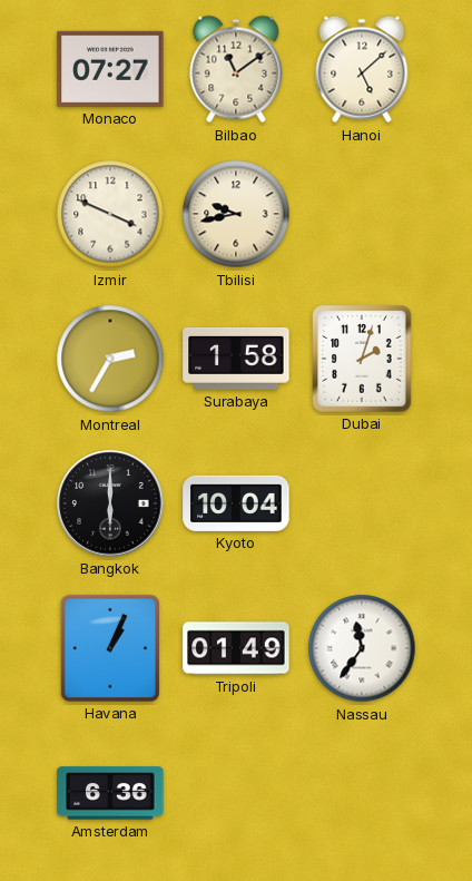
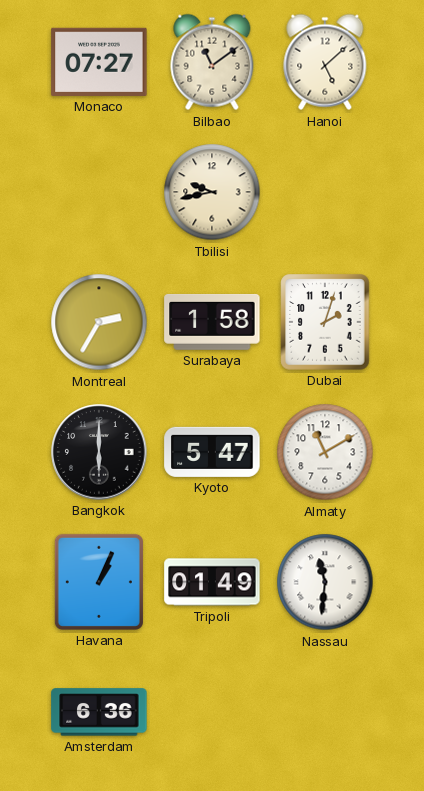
Izmir: 3:49 -> none
Kyoto: 10:04 -> 5:47
Almaty: none -> 11:10
Nassau: 11:36 -> 11:31
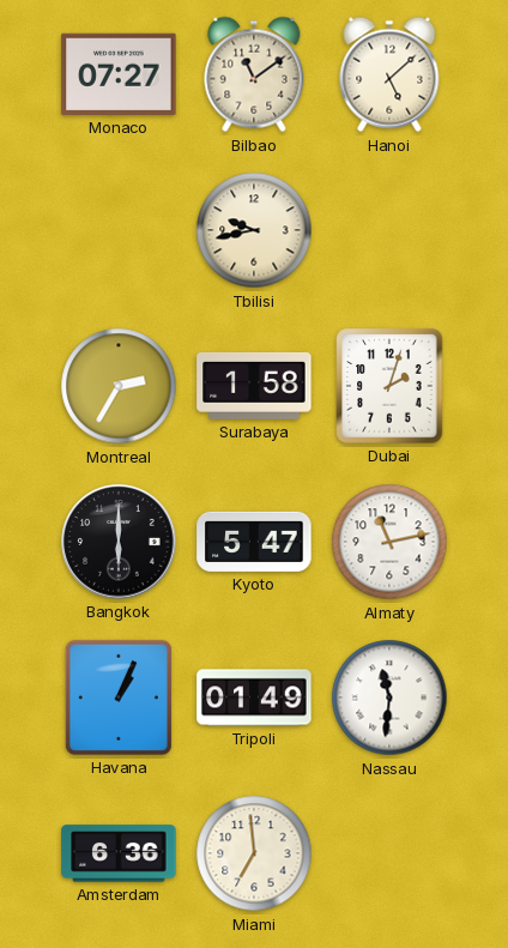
Almaty: 11:10 -> 11:13
Miami: none -> 6:59
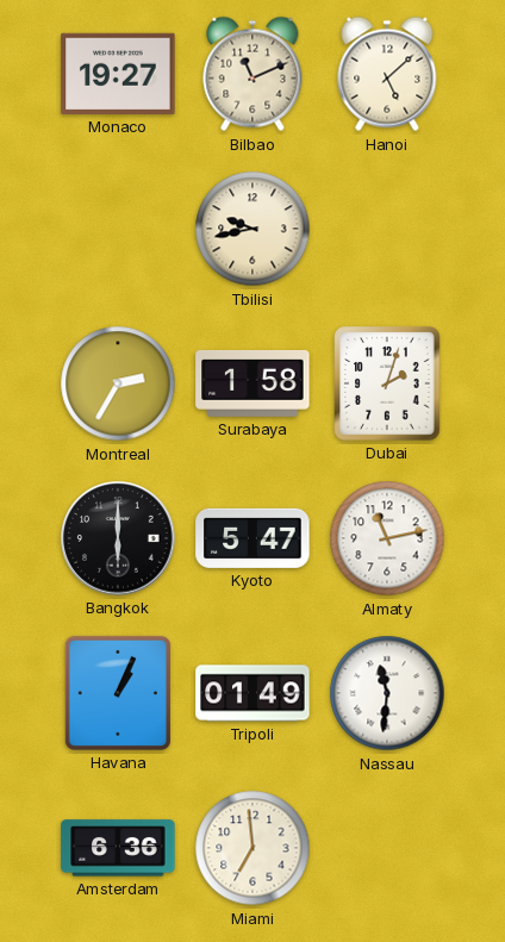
Monaco: 07:27 -> 19:27
Bilbao: 11:09 -> 11:11
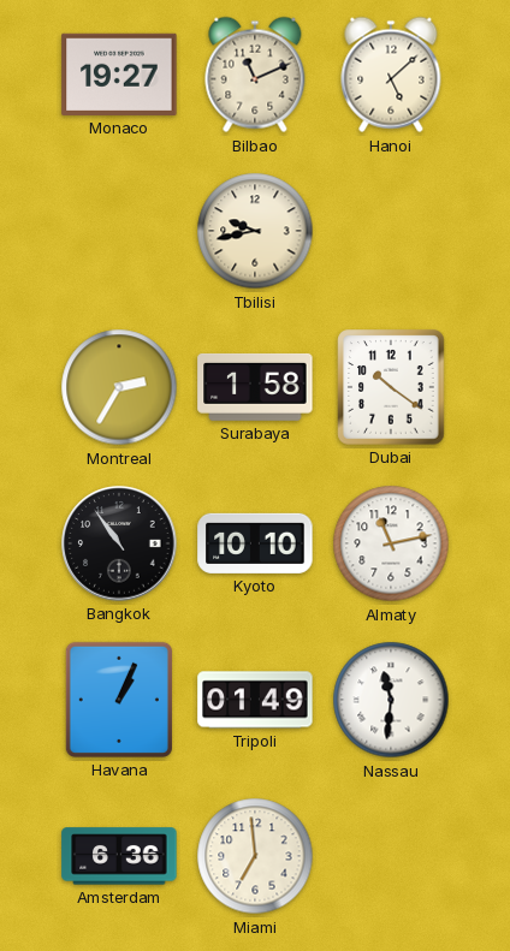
Dubai: 2:03 -> 10:21
Bangkok: 6:00 -> 10:54
Kyoto: 5:47 -> 10:10
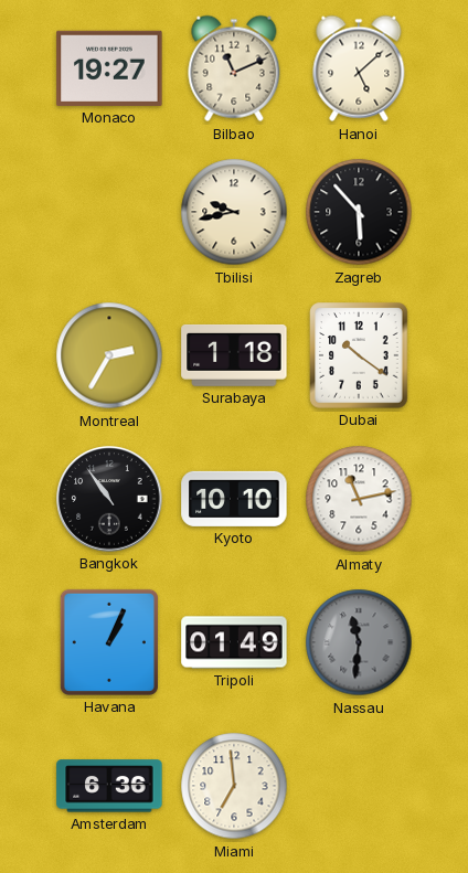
Zagreb: none -> 5:53
Surabaya: 1:58 -> 1:18
Nassau dial: white -> grey
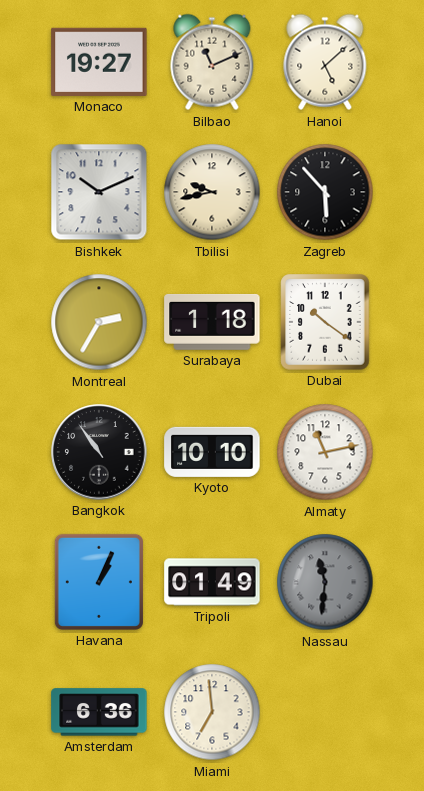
Bishkek: none -> 10:11
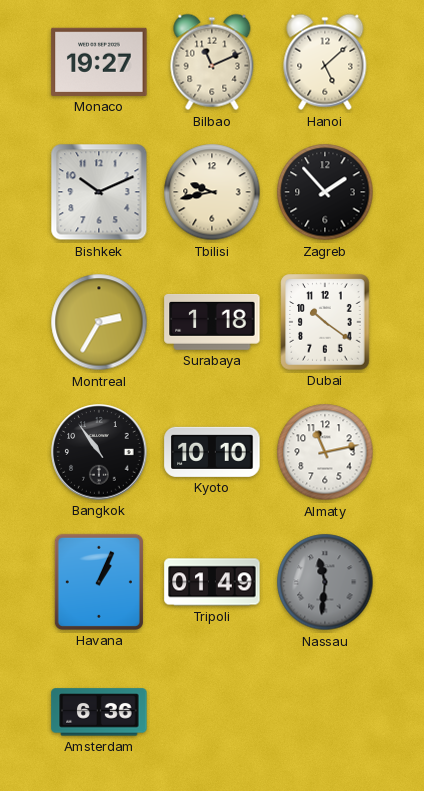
Zagreb: 5:53 -> 1:53
Miami: 6:59 -> none
